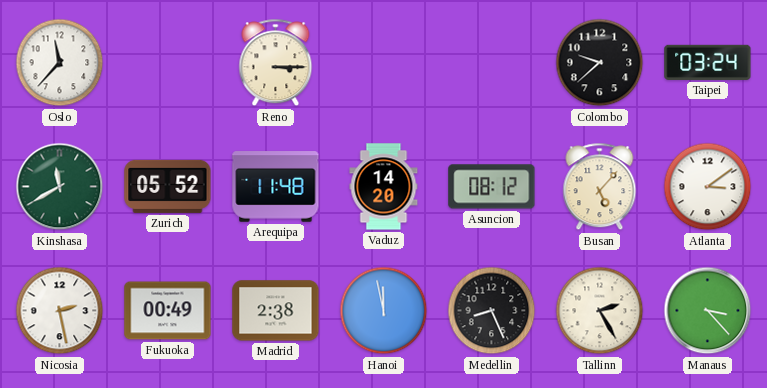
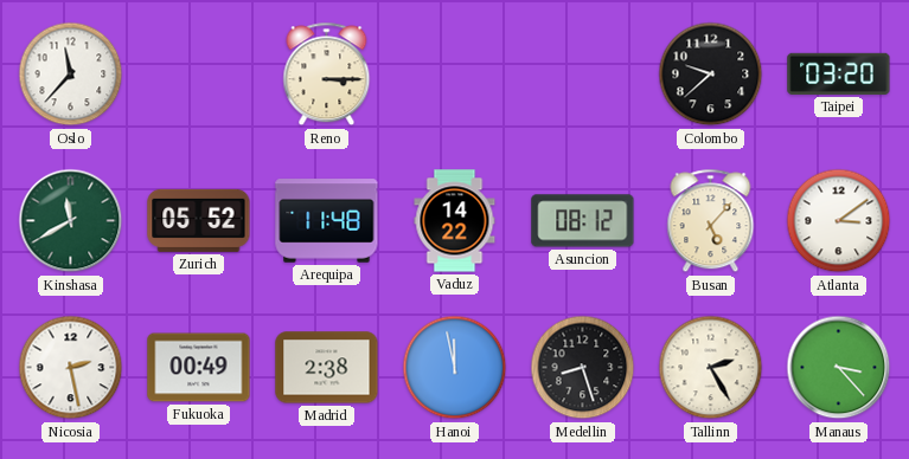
Taipei: 03:24 -> 03:20
Vaduz: 14:20 -> 14:22
Medellin: 8:26 -> 8:27
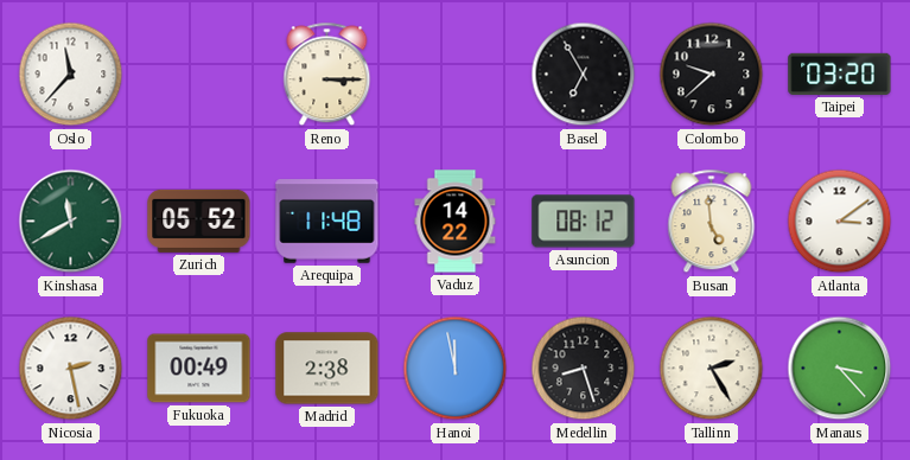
Basel: none -> 6:55
Busan: 5:07 -> 4:59
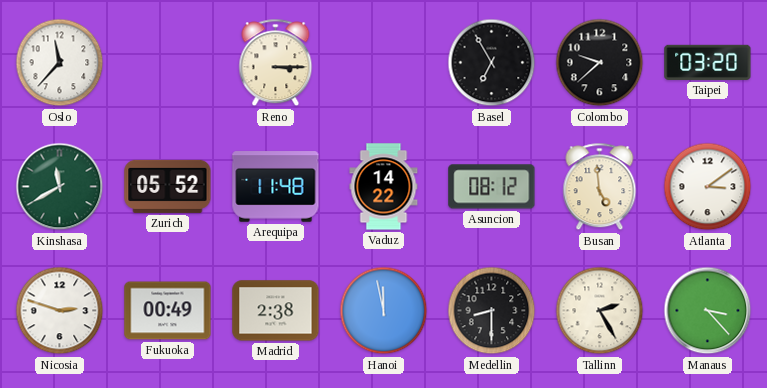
Nicosia: 2:28 -> 2:48
Medellin: 8:27 -> 8:30
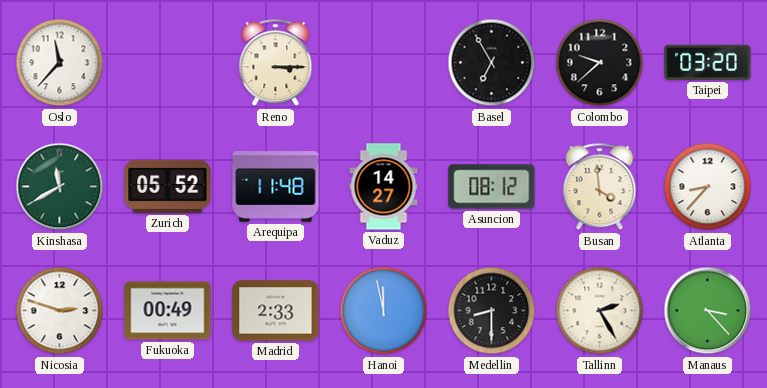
Vaduz: 14:22 -> 14:27
Busan: 4:59 -> 3:59
Atlanta: 3:09 -> 8:37
Madrid: 2:38 -> 2:33
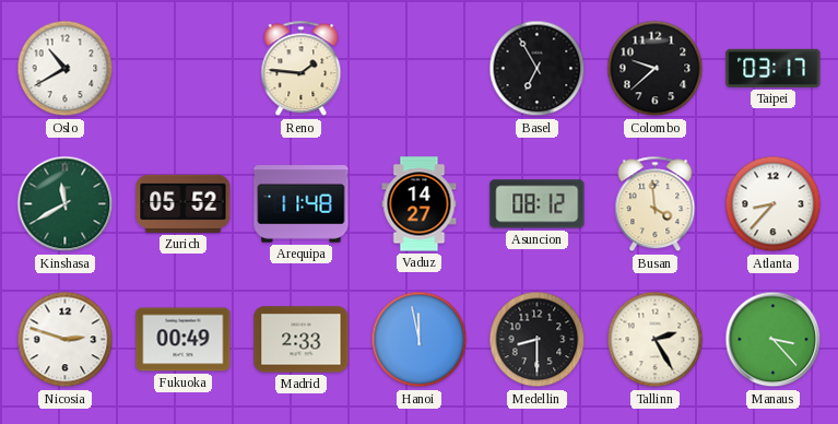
Oslo: 11:37 -> 10:40
Reno: 3:15 -> 1:46
Taipei: 03:20 -> 03:17
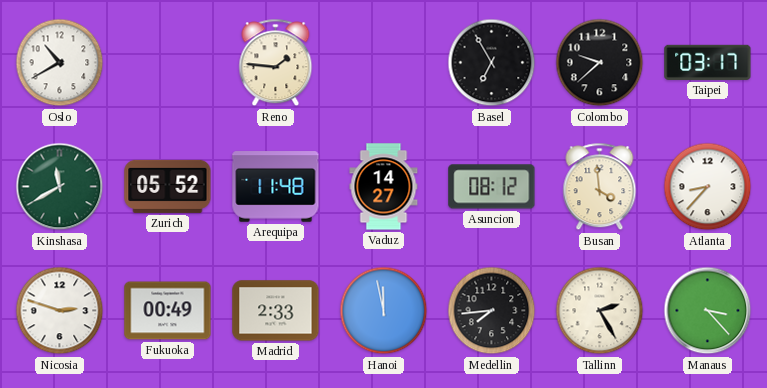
Medellin: 8:30 -> 7:44
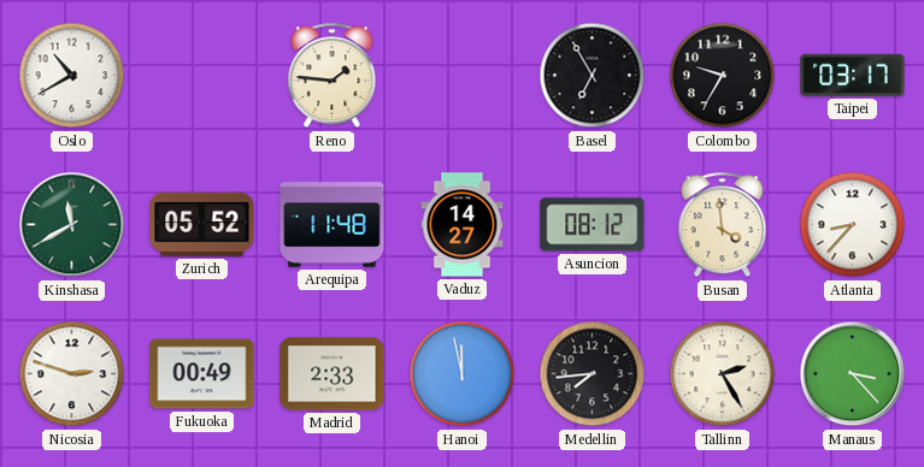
Colombo: 9:38 -> 9:35
